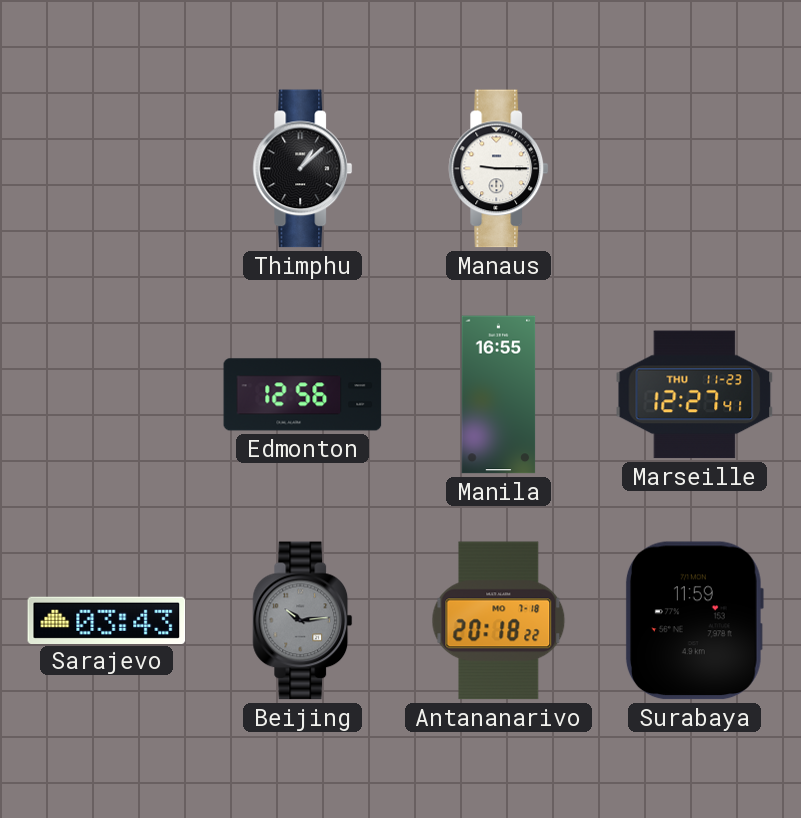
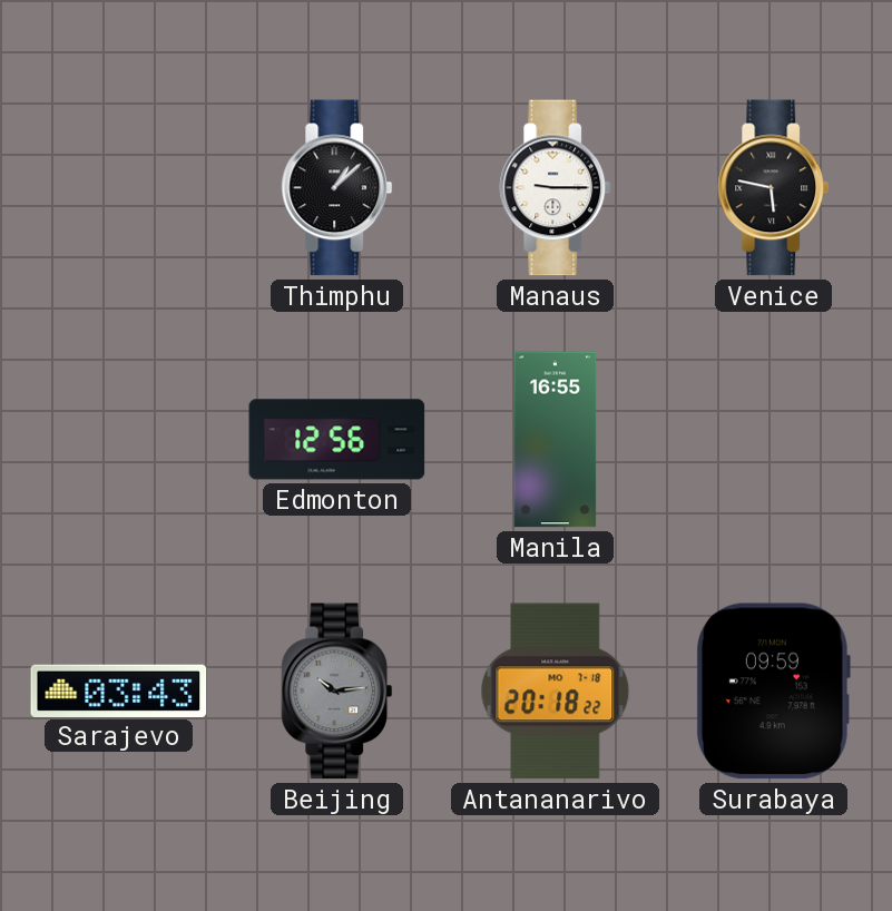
Venice: none -> 5:47
Marseille: 12:27 -> none
Surabaya: 11:59 -> 09:59
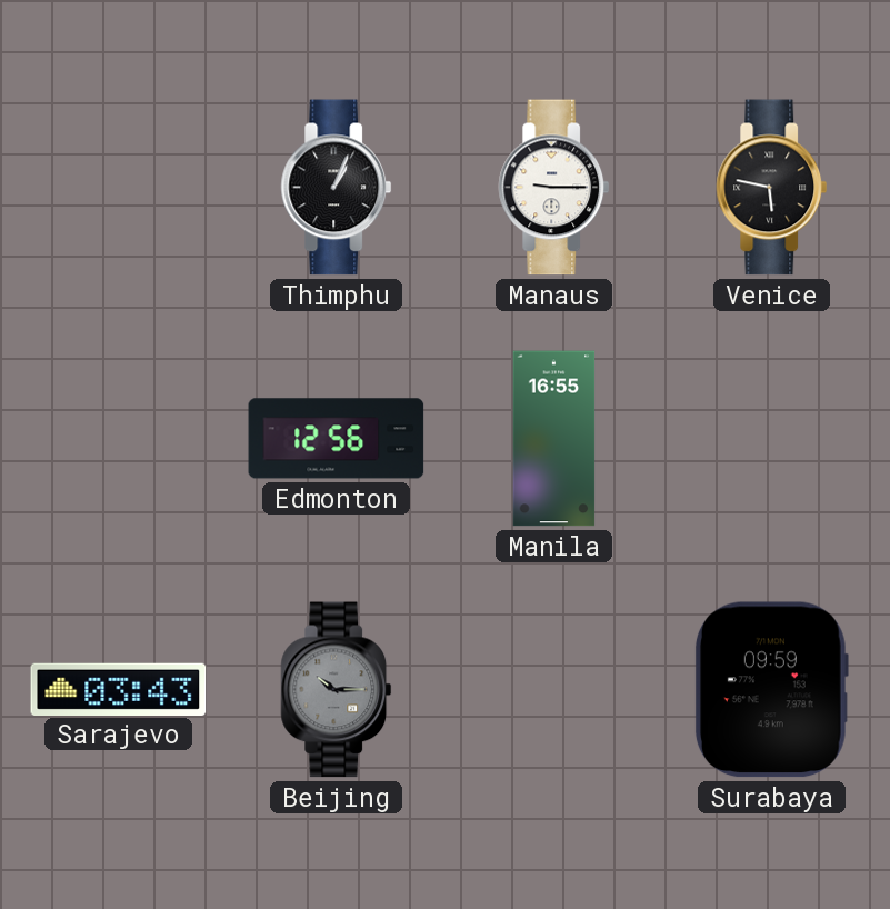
Thimphu: 1:08 -> 1:04
Beijing: 10:14 -> 10:15
Antananarivo: 20:18 -> none
